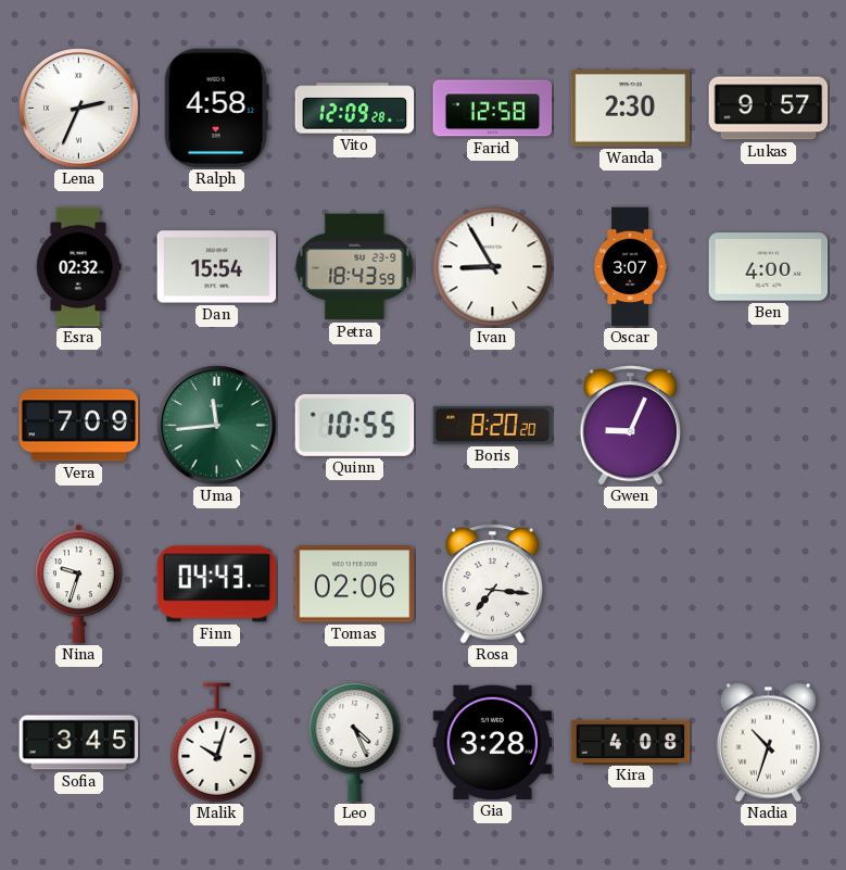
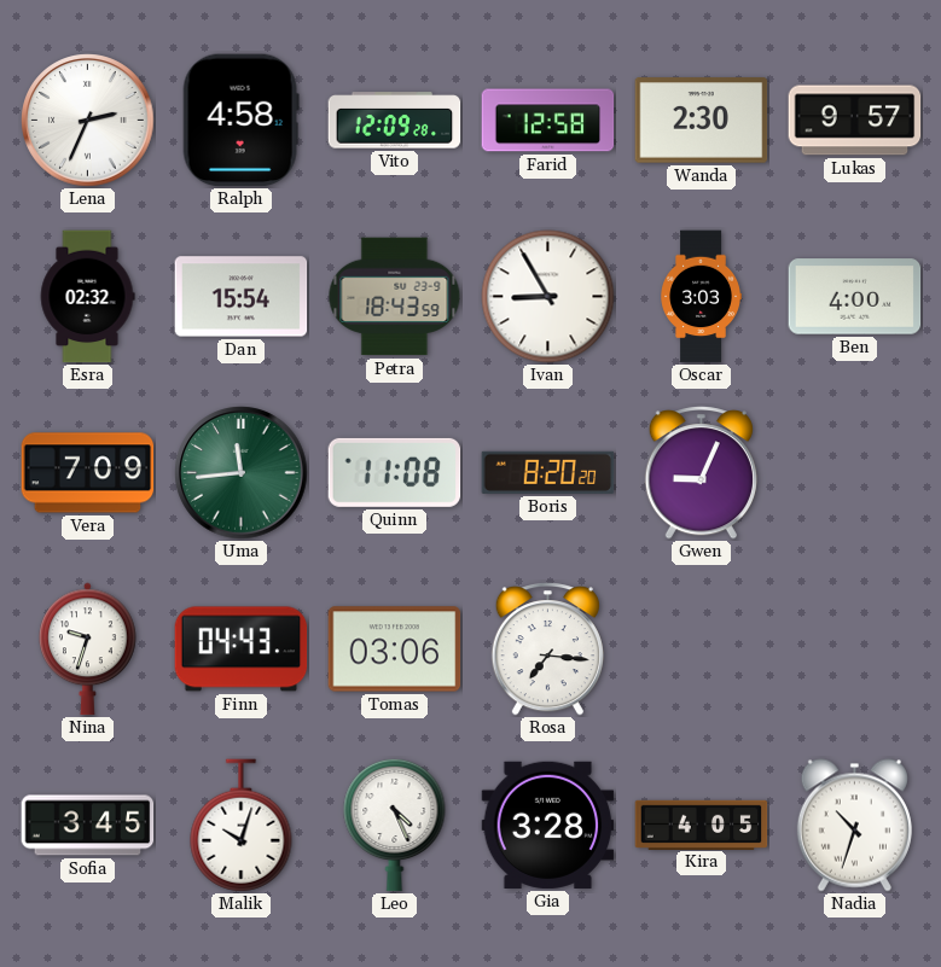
Oscar: 3:07 -> 3:03
Quinn: 10:55 -> 11:08
Tomas: 02:06 -> 03:06
Kira: 4:08 -> 4:05
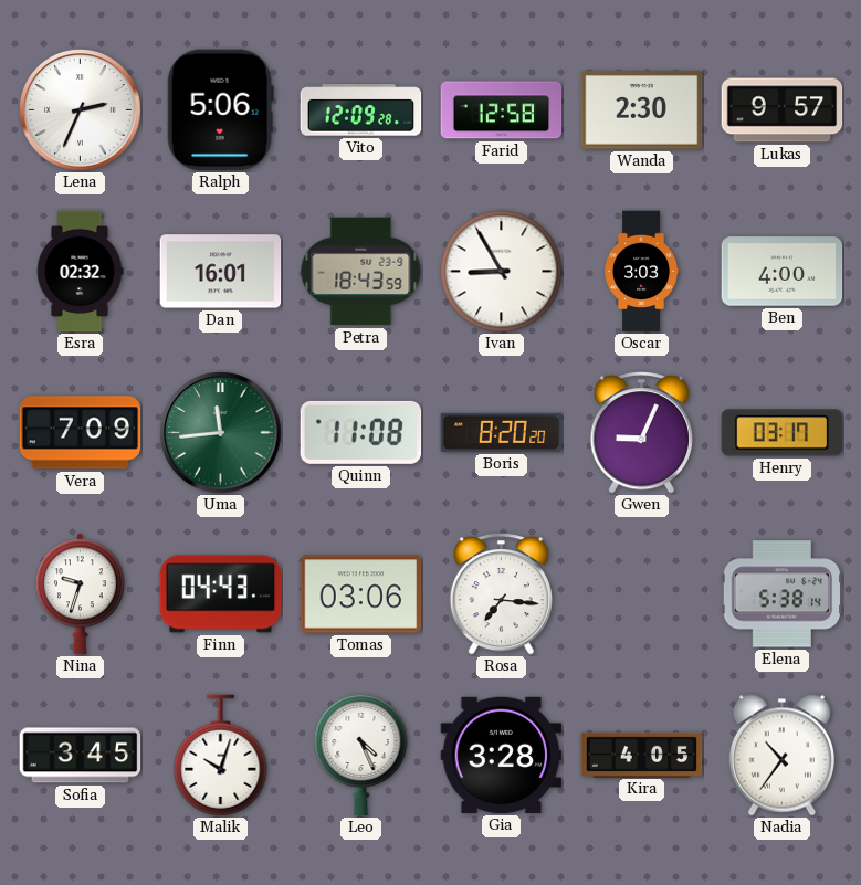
Ralph: 4:58 -> 5:06
Dan: 15:54 -> 16:01
Henry: none -> 03:17
Elena: none -> 5:38
Nadia: 10:33 -> 10:36
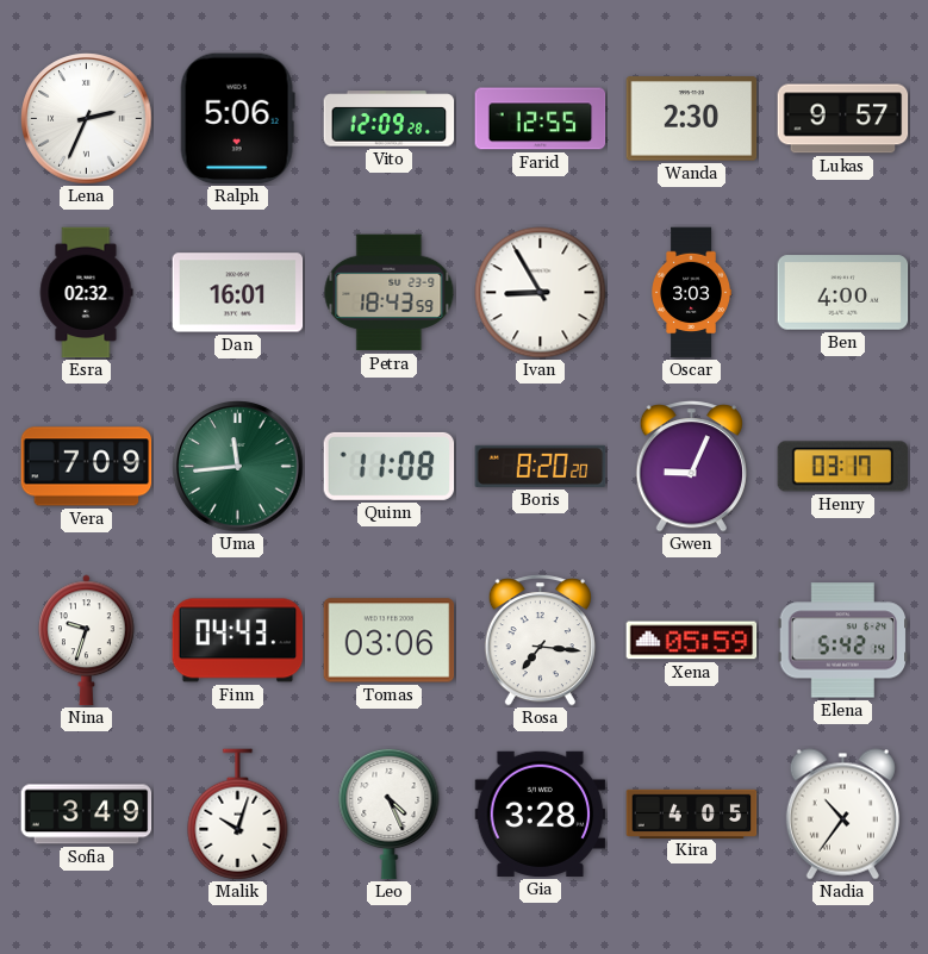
Farid: 12:58 -> 12:55
Xena: none -> 05:59
Elena: 5:38 -> 5:42
Sofia: 3:45 -> 3:49
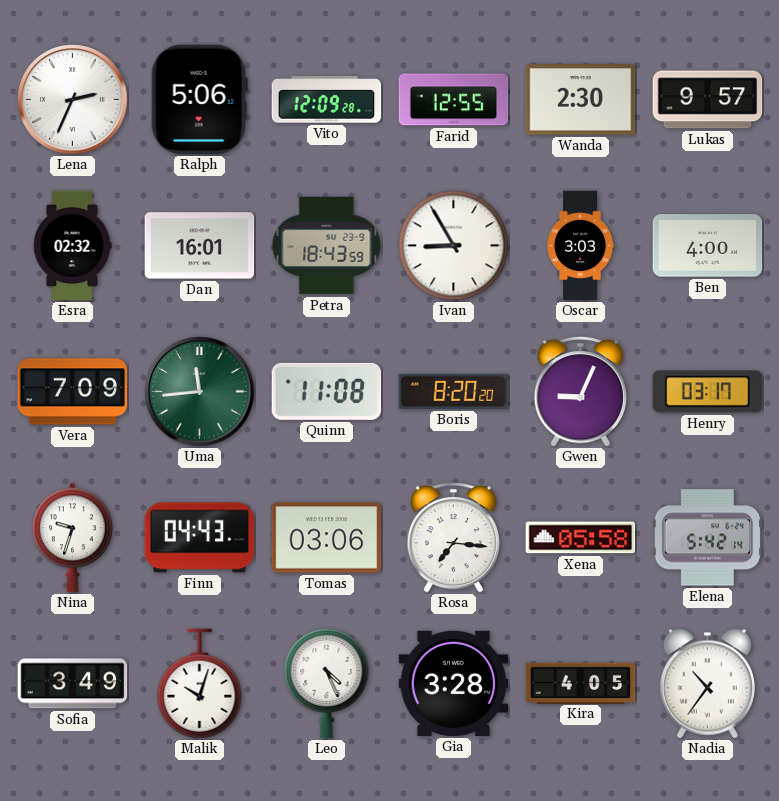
Xena: 05:59 -> 05:58
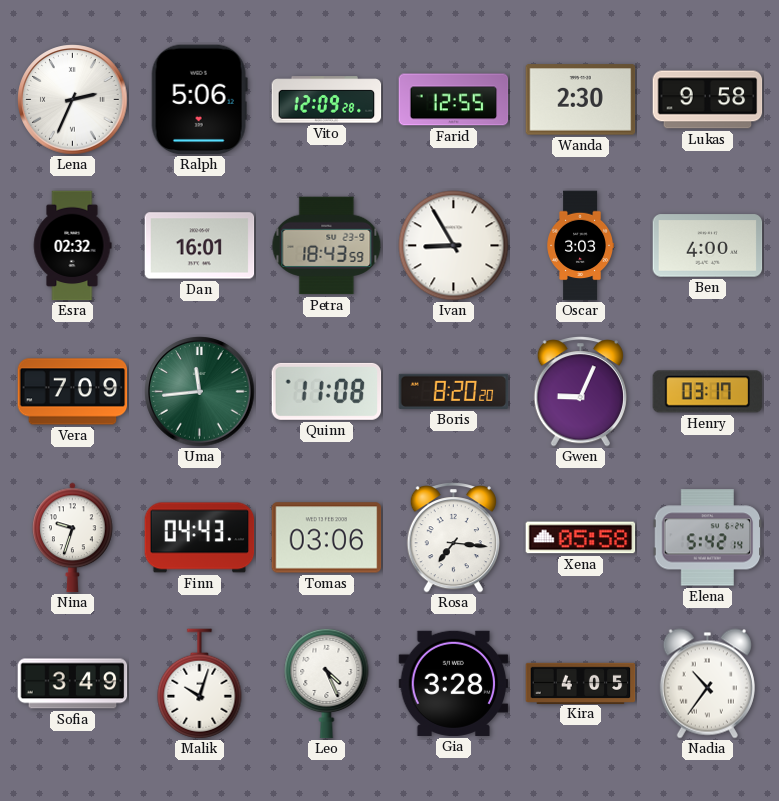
Lukas: 9:57 -> 9:58
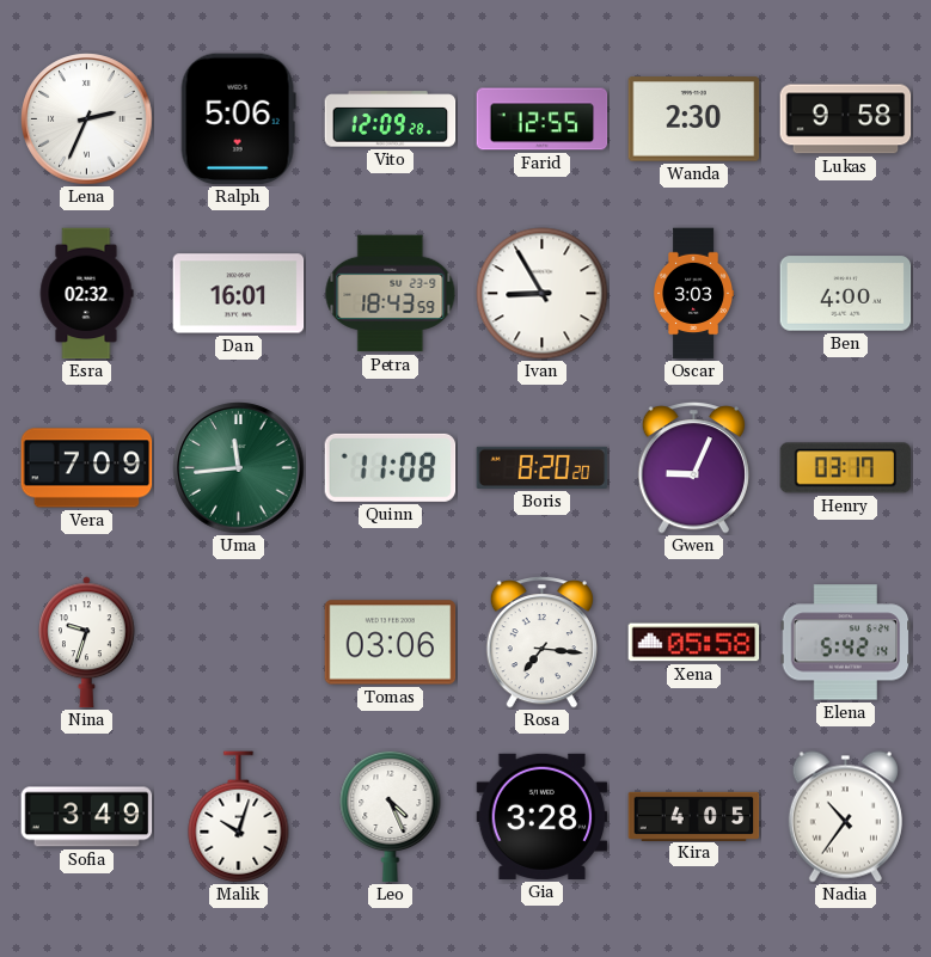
Finn: 04:43 -> none
